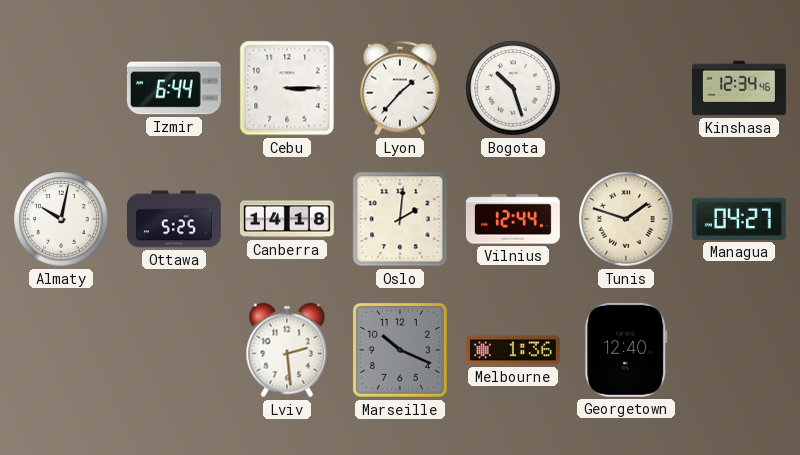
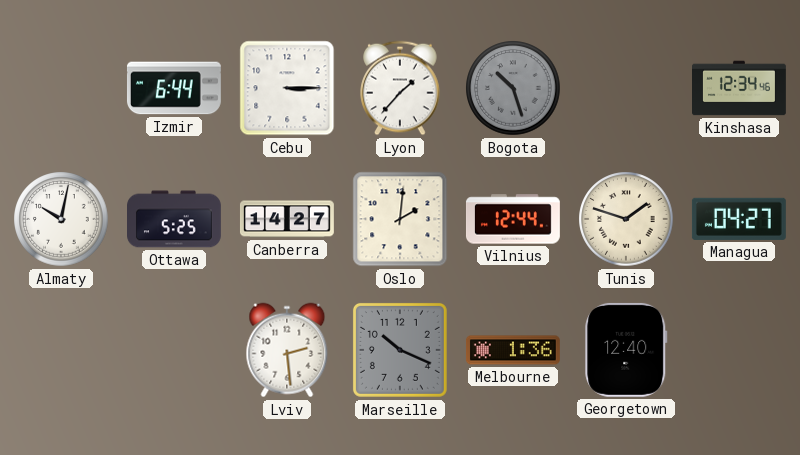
Bogota dial: white -> grey
Canberra: 14:18 -> 14:27
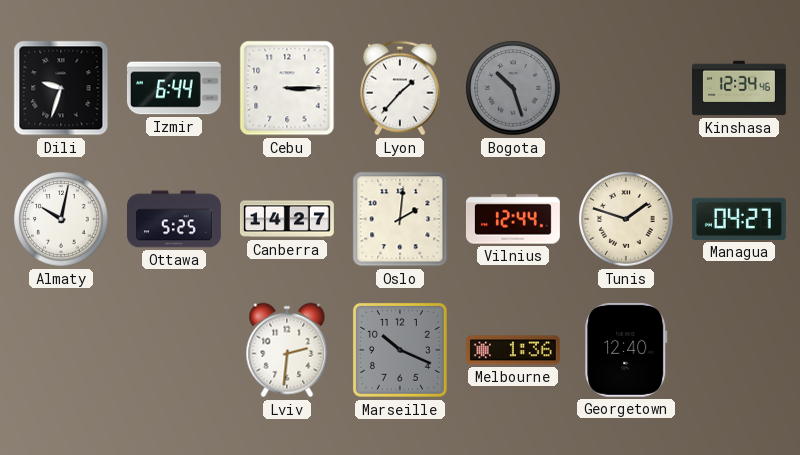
Dili: none -> 9:33
Lviv: 2:29 -> 2:31
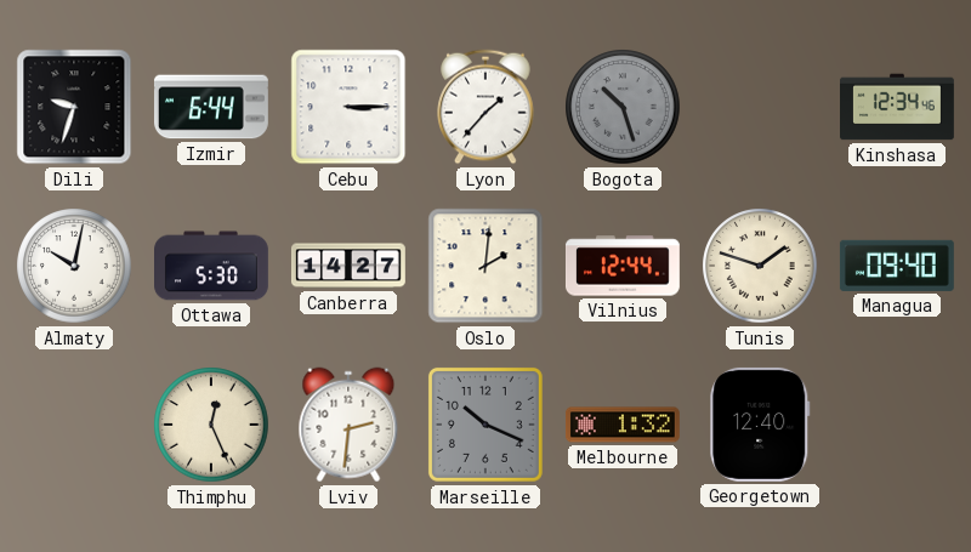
Ottawa: 5:25 -> 5:30
Managua: 04:27 -> 09:40
Thimphu: none -> 12:26
Melbourne: 1:36 -> 1:32
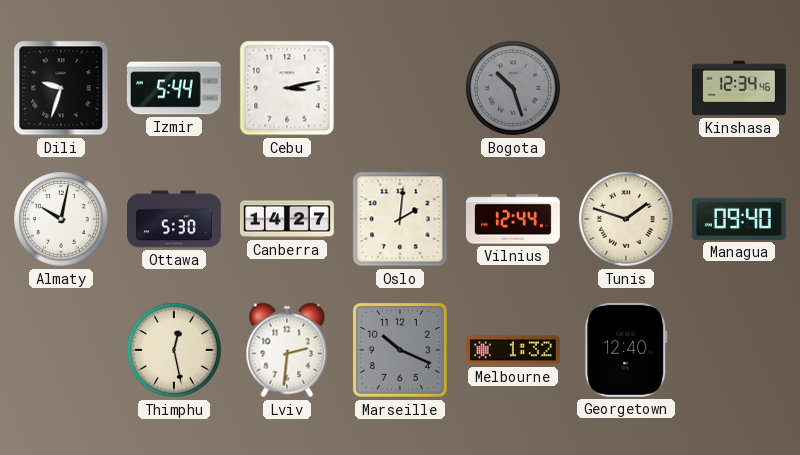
Izmir: 6:44 -> 5:44
Cebu: 3:15 -> 3:13
Lyon: 1:37 -> none
Thimphu: 12:26 -> 12:28
